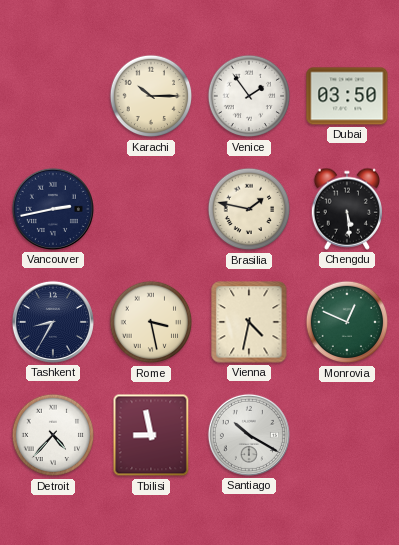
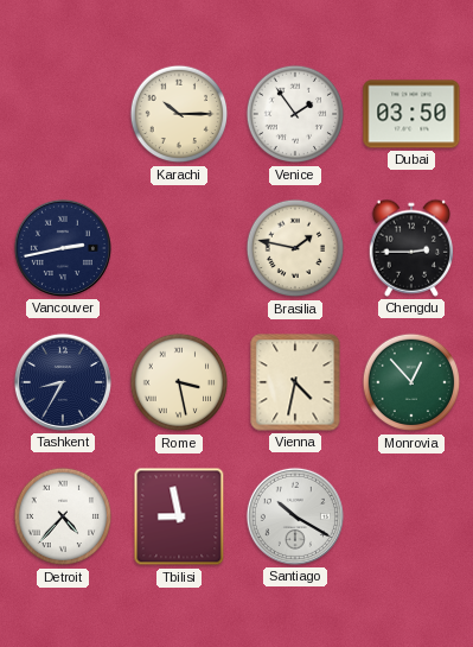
Chengdu: 5:29 -> 2:45
Monrovia: 12:49 -> 12:53
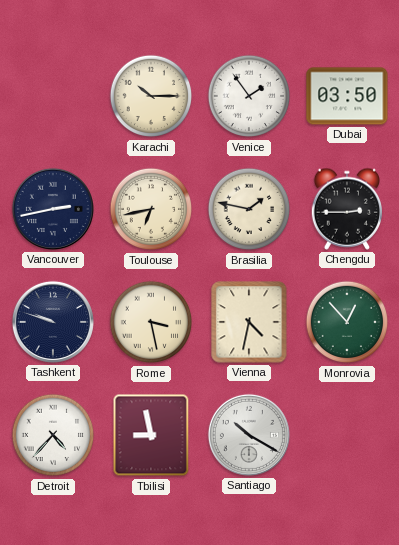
Toulouse: none -> 6:43
Tashkent: 8:35 -> 9:48
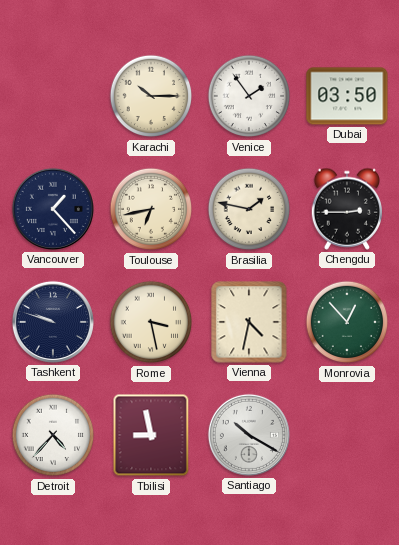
Vancouver: 2:43 -> 1:23
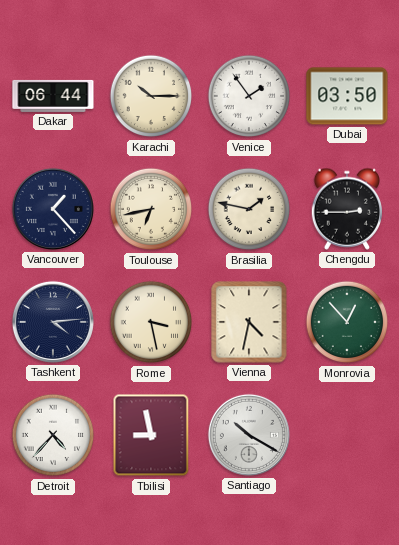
Dakar: none -> 06:44
Tashkent: 9:48 -> 4:14
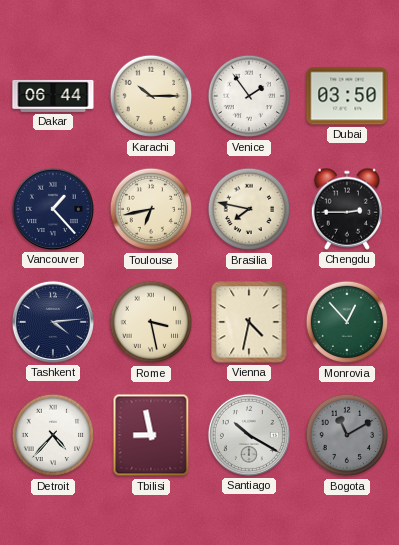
Brasilia: 1:47 -> 7:47
Bogota: none -> 11:10
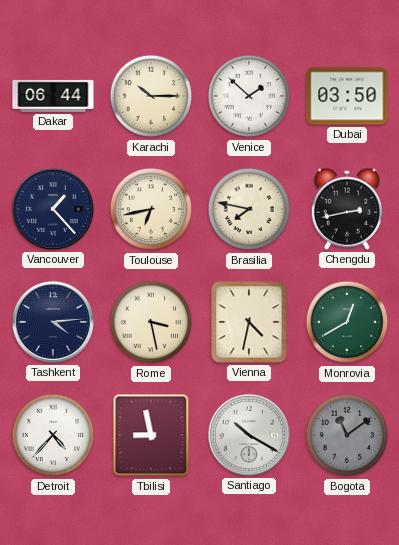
Venice: 1:54 -> 1:52
Chengdu: 2:45 -> 2:43
Monrovia: 12:53 -> 12:40
Bogota: 11:10 -> 11:09
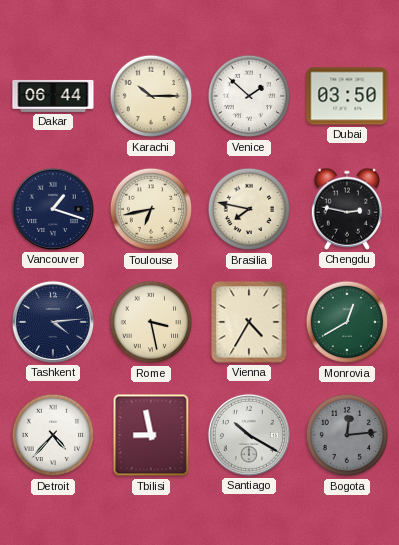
Vancouver: 1:23 -> 1:18
Chengdu: 2:43 -> 2:47
Vienna: 4:32 -> 4:35
Bogota: 11:09 -> 12:14
